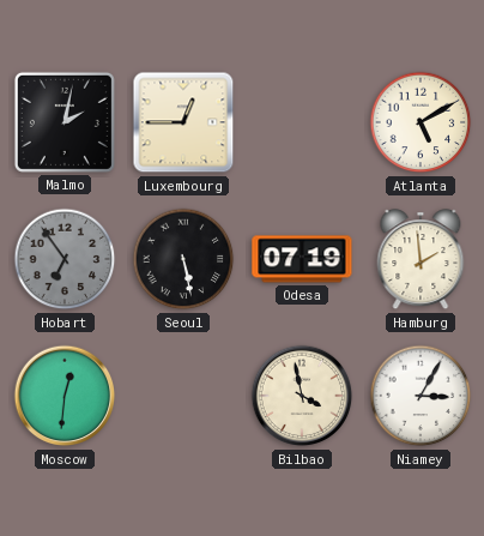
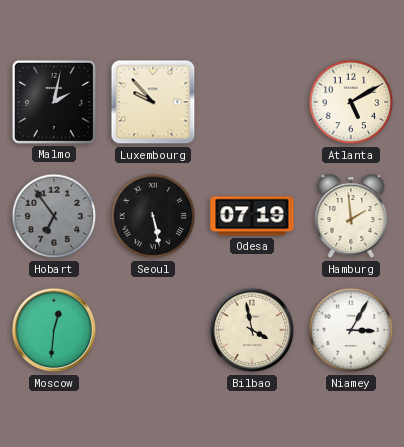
Luxembourg: 12:45 -> 9:53
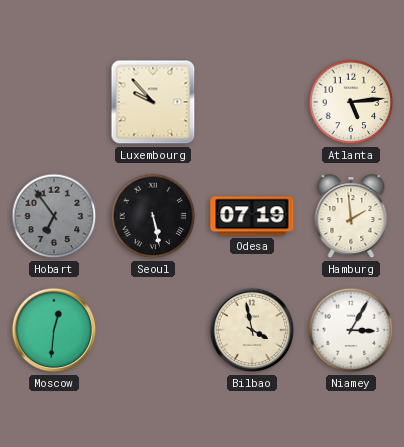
Malmo: 2:02 -> none
Atlanta: 5:10 -> 5:14
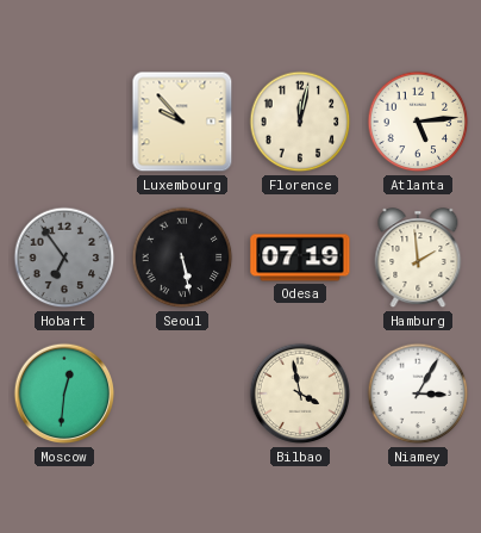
Florence: none -> 12:02
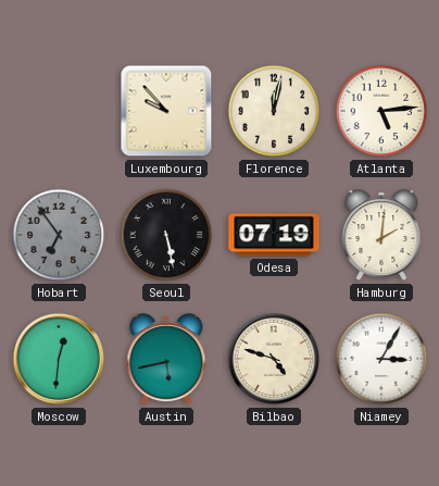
Hamburg: 1:59 -> 2:01
Austin: none -> 5:43
Bilbao: 3:58 -> 4:48
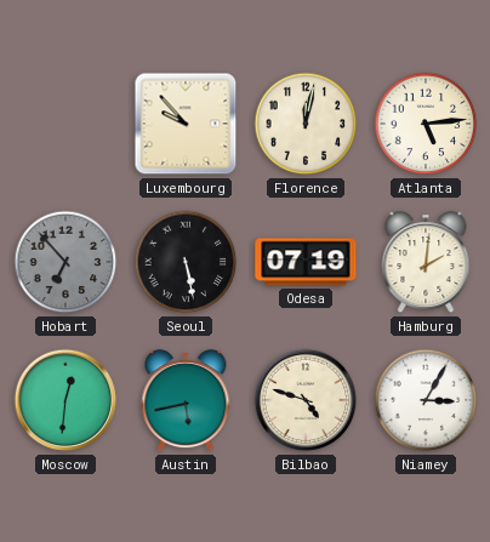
Hobart: 6:54 -> 6:53
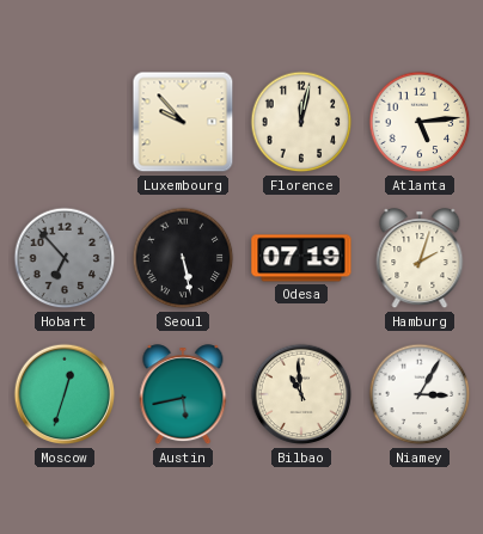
Hamburg: 2:01 -> 2:03
Moscow: 12:31 -> 12:33
Bilbao: 4:48 -> 10:59
